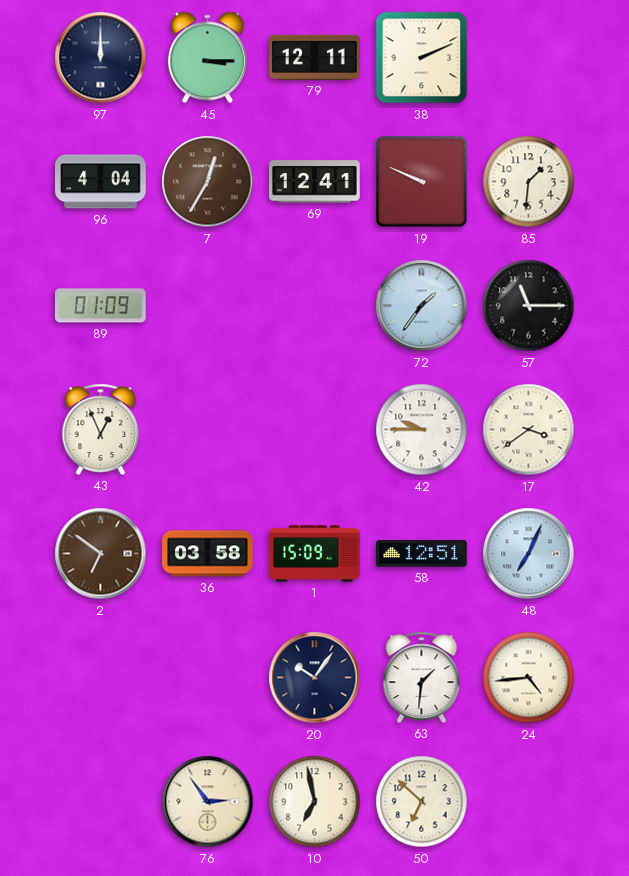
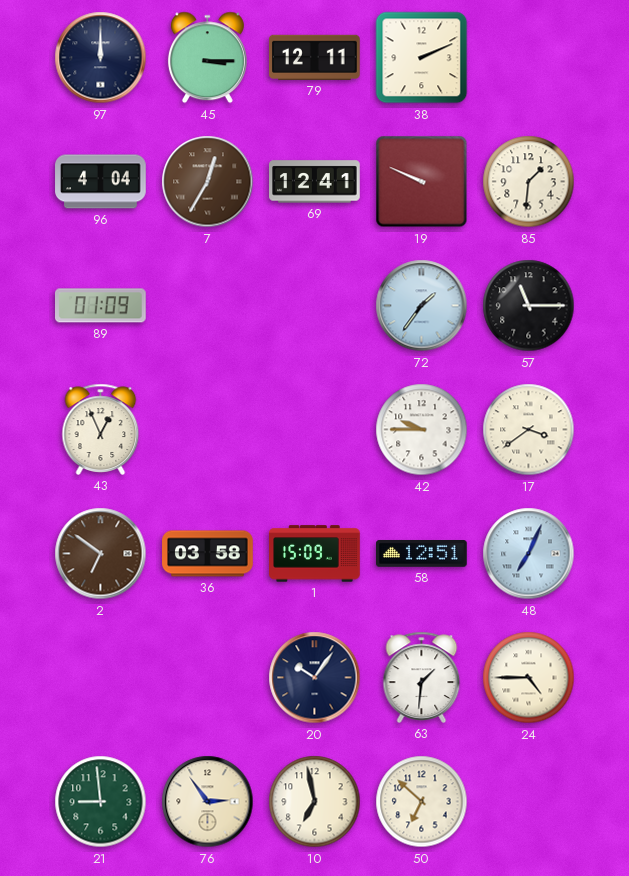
24: 4:44 -> 4:45
21: none -> 8:59
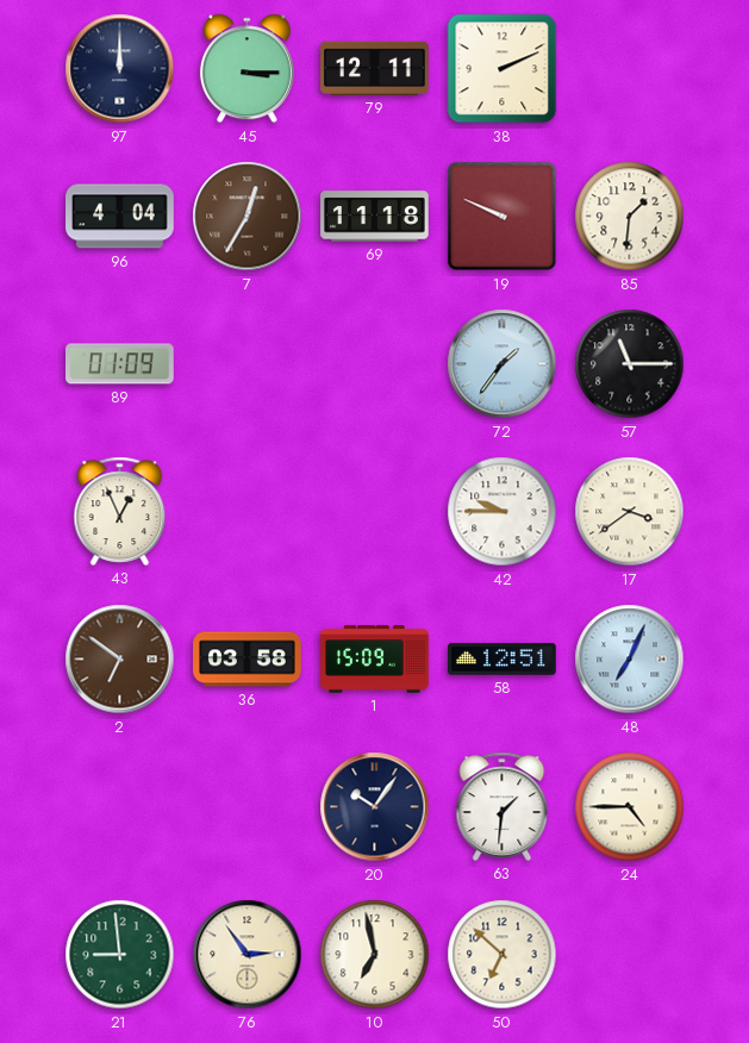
69: 12:41 -> 11:18
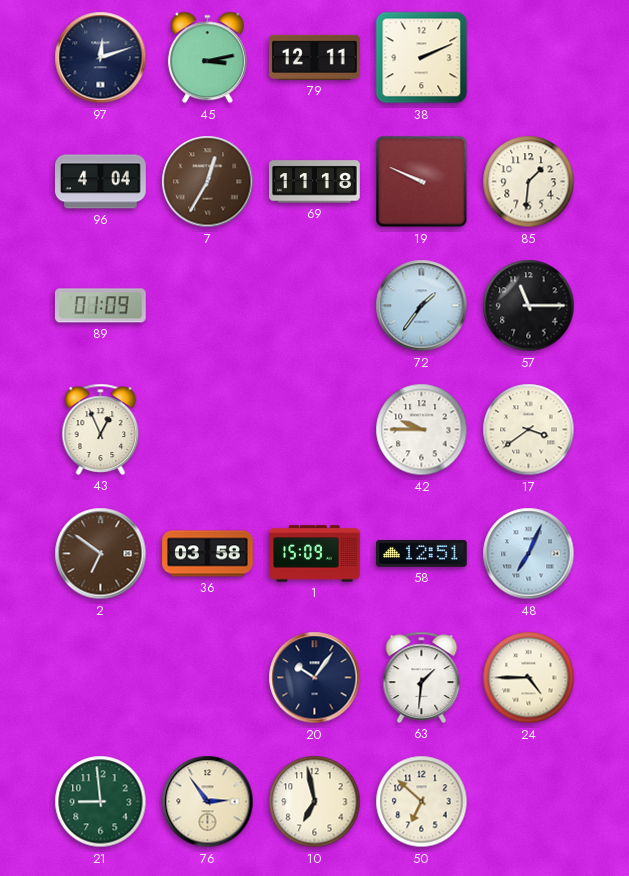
97: 12:00 -> 12:12
45: 3:15 -> 3:13
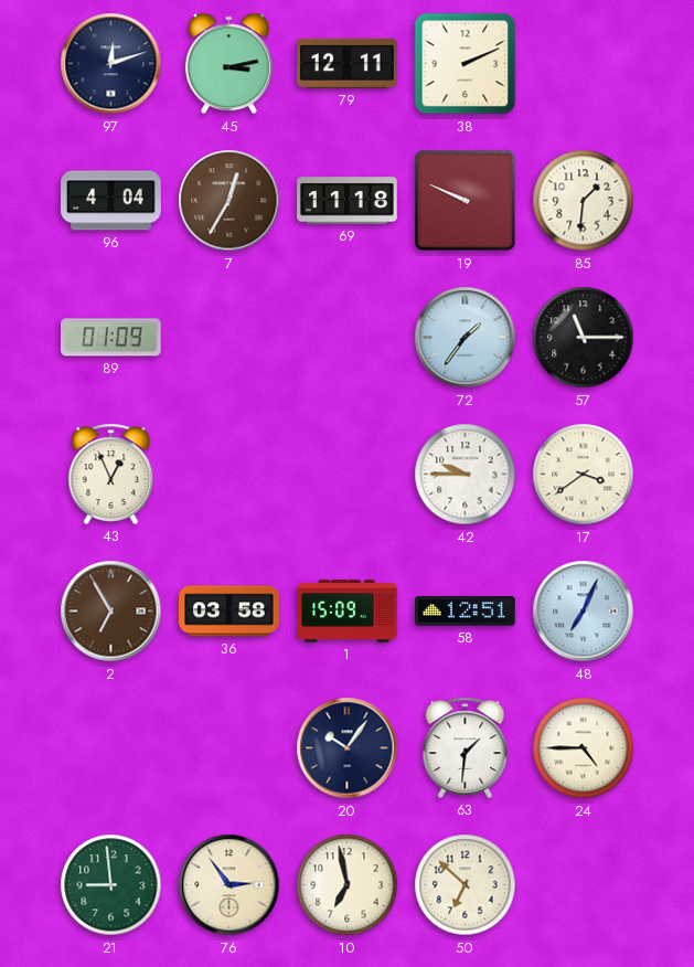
2: 6:51 -> 6:55
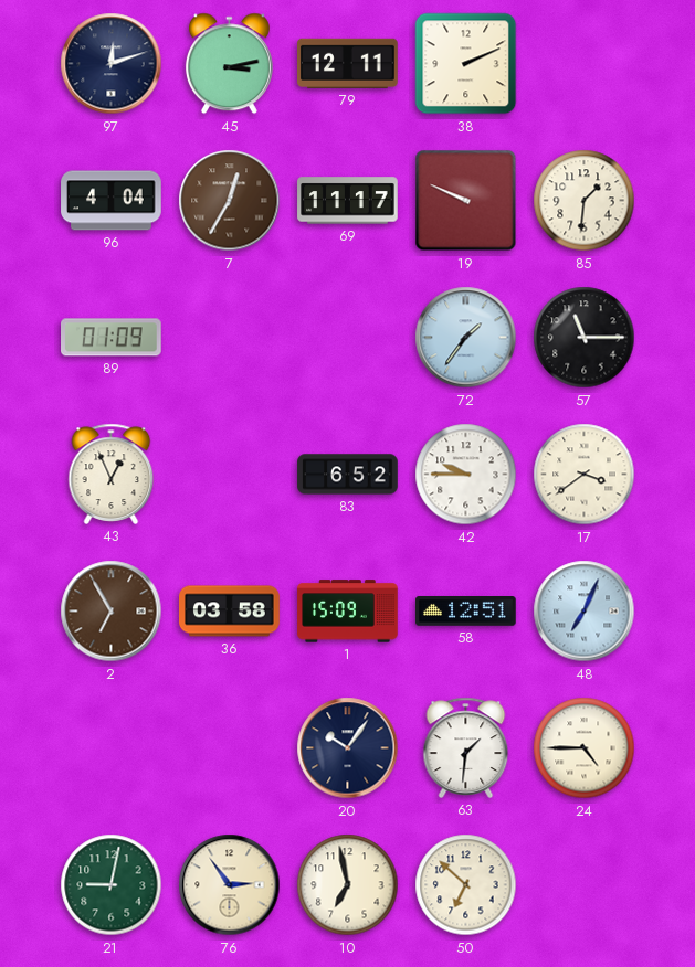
69: 11:18 -> 11:17
83: none -> 6:52
21: 8:59 -> 9:02
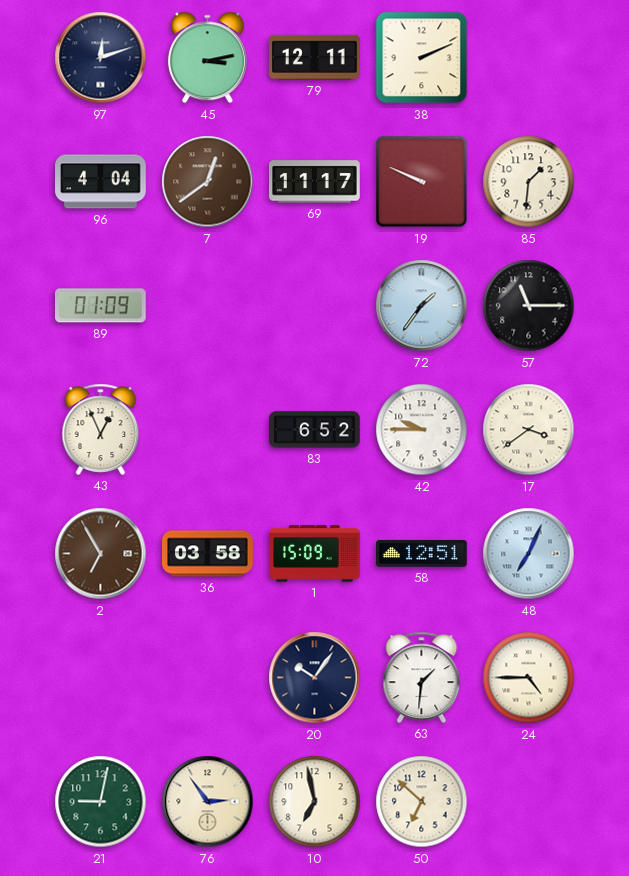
7: 12:35 -> 12:39
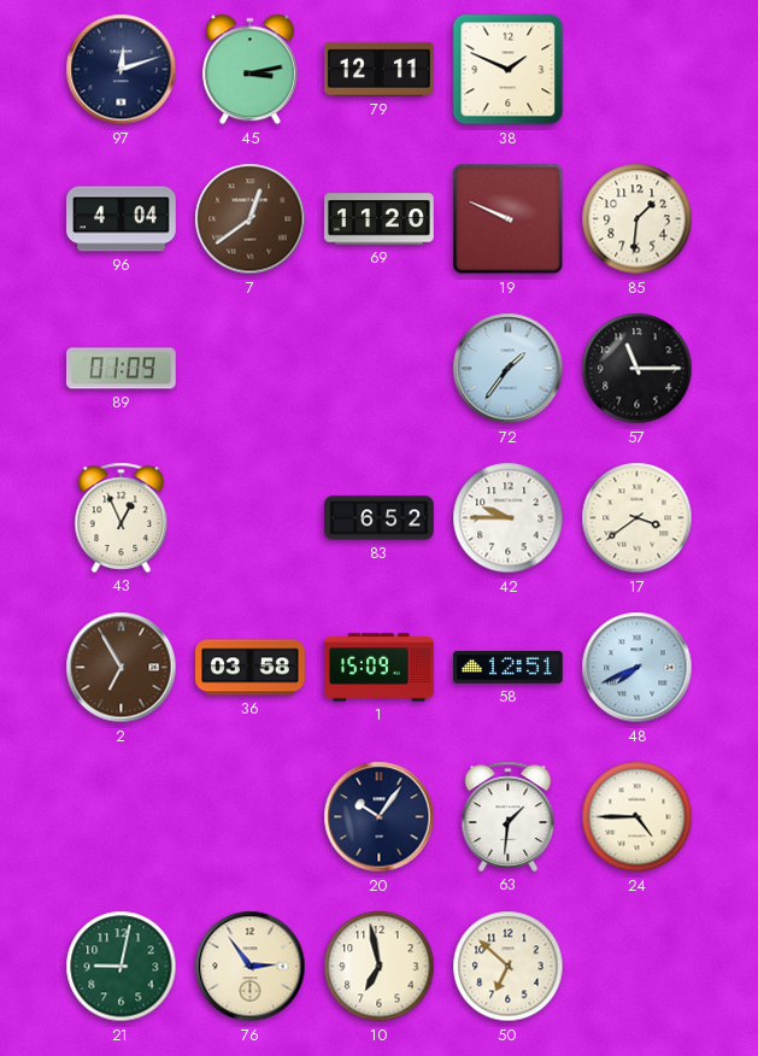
38: 2:11 -> 1:49
69: 11:17 -> 11:20
48: 7:04 -> 7:41
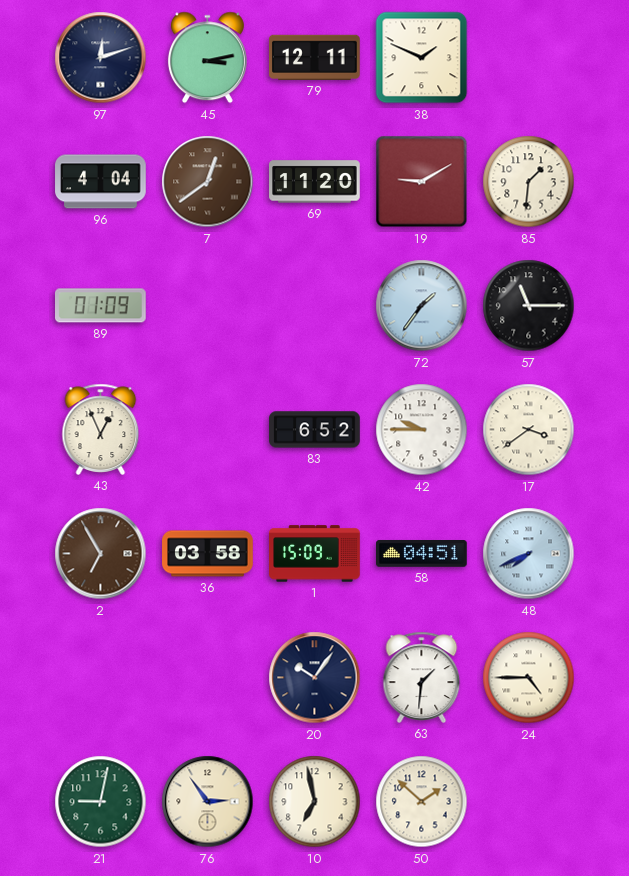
19: 9:49 -> 9:10
58: 12:51 -> 04:51
50: 6:52 -> 1:52
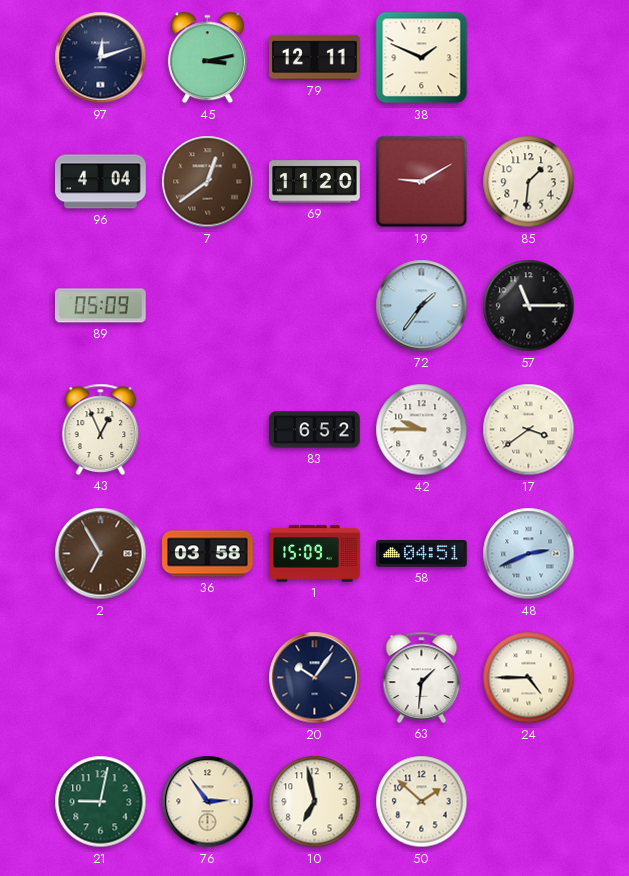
89: 01:09 -> 05:09
48: 7:41 -> 2:41
